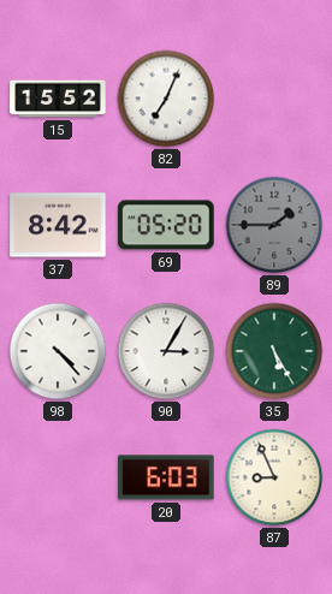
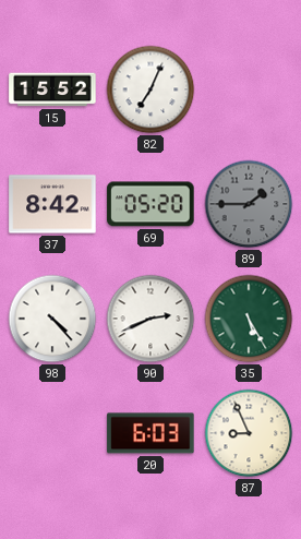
90: 3:05 -> 2:41
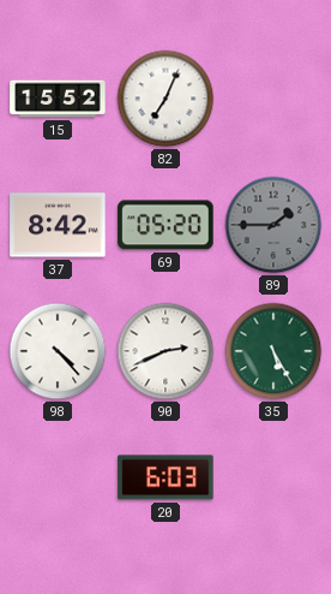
87: 8:56 -> none
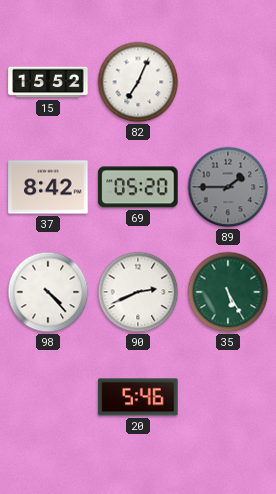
20: 6:03 -> 5:46
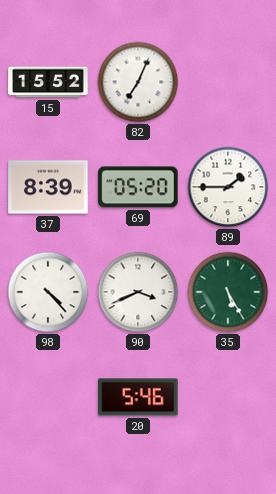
37: 8:42 -> 8:39
89 dial: grey -> white
90: 2:41 -> 3:41
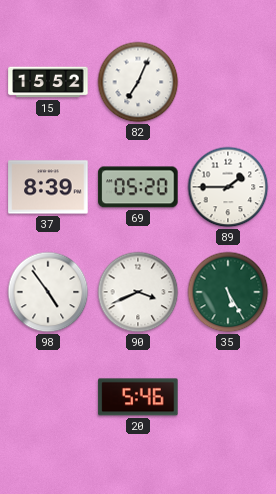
98: 4:23 -> 4:54
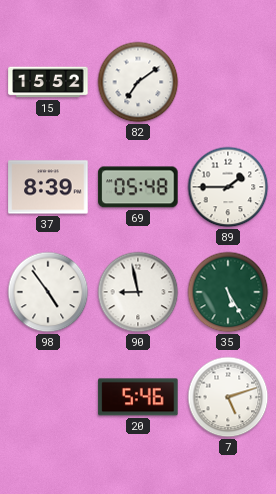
82: 7:04 -> 7:09
69: 05:20 -> 05:48
90: 3:41 -> 8:58
7: none -> 5:12
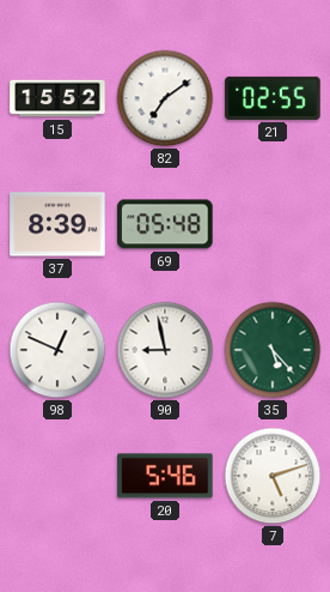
21: none -> 02:55
89: 1:45 -> none
98: 4:54 -> 12:49
35: 5:25 -> 5:23
